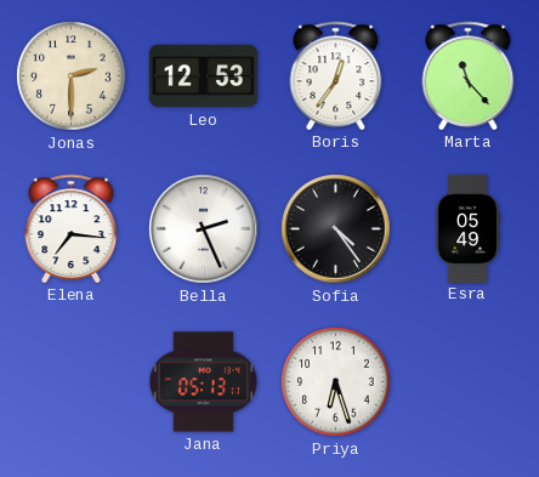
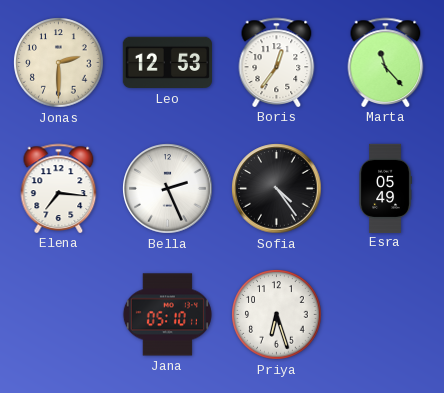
Jana: 05:13 -> 05:10
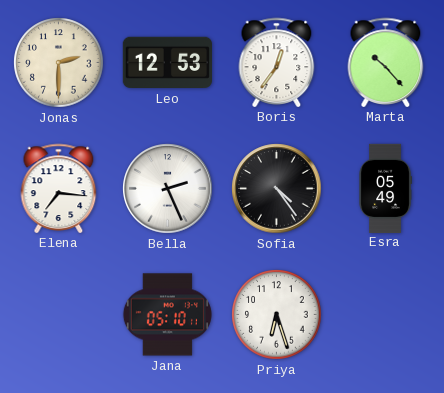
Marta: 11:23 -> 10:23
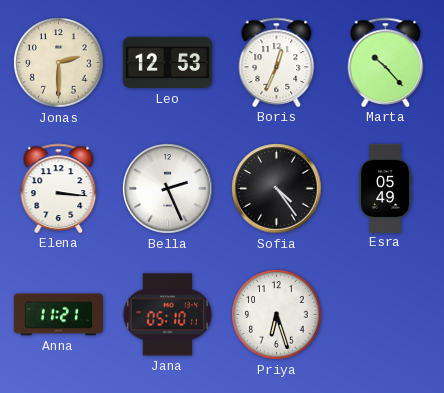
Boris: 12:36 -> 12:34
Elena: 7:16 -> 3:16
Anna: none -> 11:21
